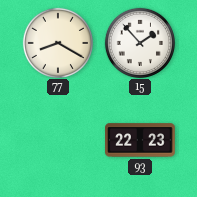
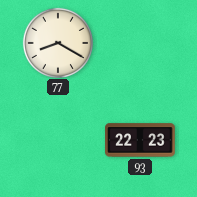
15: 1:53 -> none
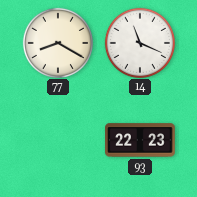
14: none -> 11:19
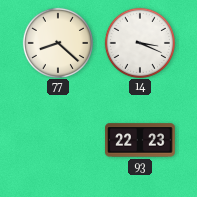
77: 8:20 -> 8:22
14: 11:19 -> 3:19
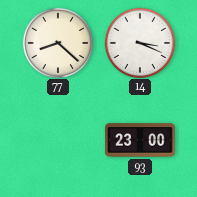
93: 22:23 -> 23:00
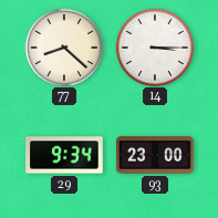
14: 3:19 -> 3:15
29: none -> 9:34
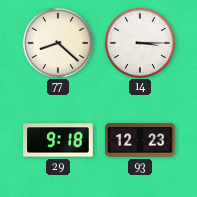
29: 9:34 -> 9:18
93: 23:00 -> 12:23
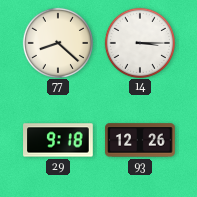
93: 12:23 -> 12:26
